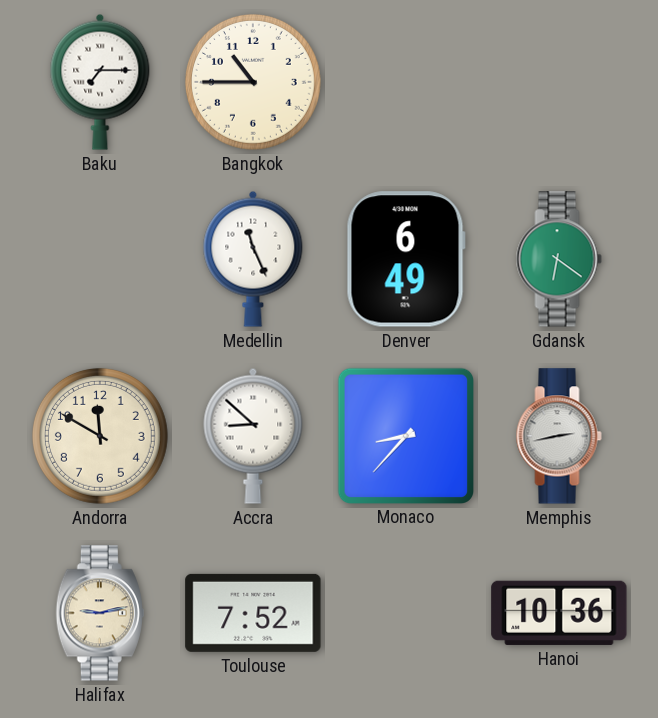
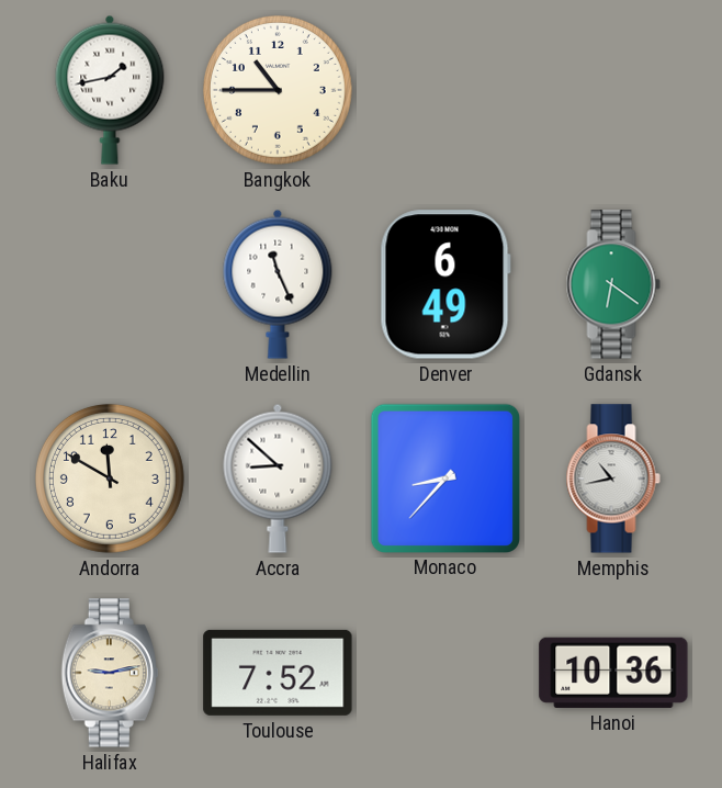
Baku: 7:15 -> 1:43
Memphis: 2:43 -> 10:43
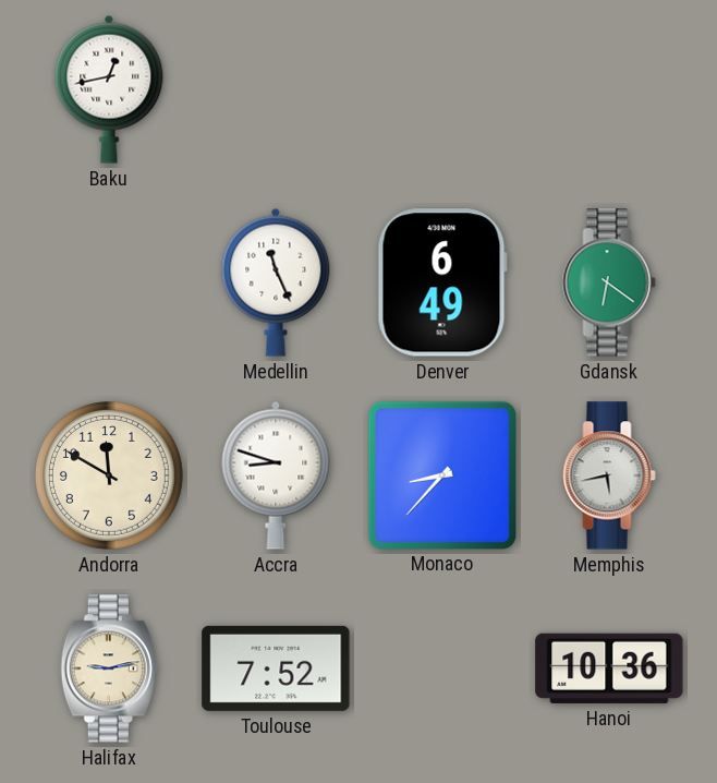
Baku: 1:43 -> 12:43
Bangkok: 10:45 -> none
Accra: 8:52 -> 8:48
Memphis: 10:43 -> 5:43
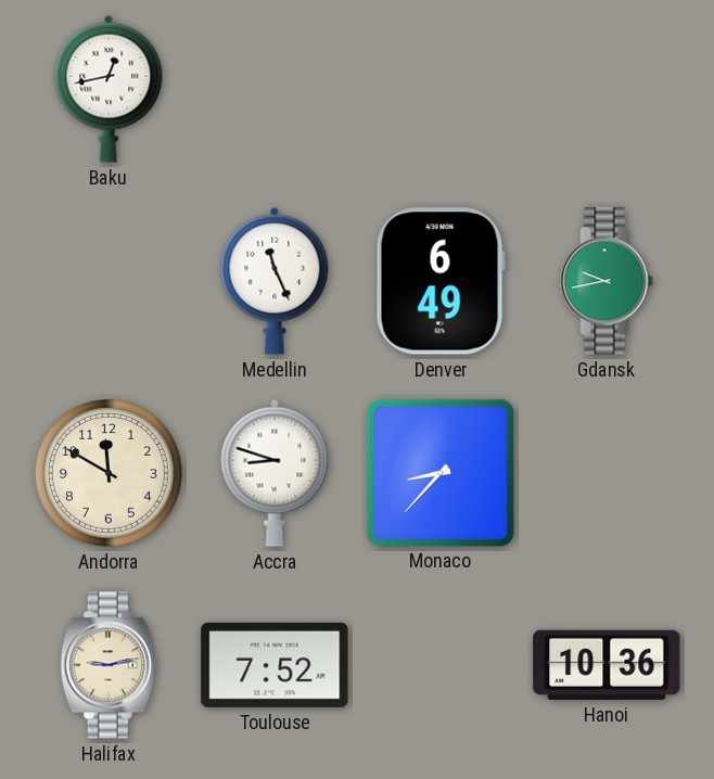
Gdansk: 6:21 -> 9:43
Memphis: 5:43 -> none
